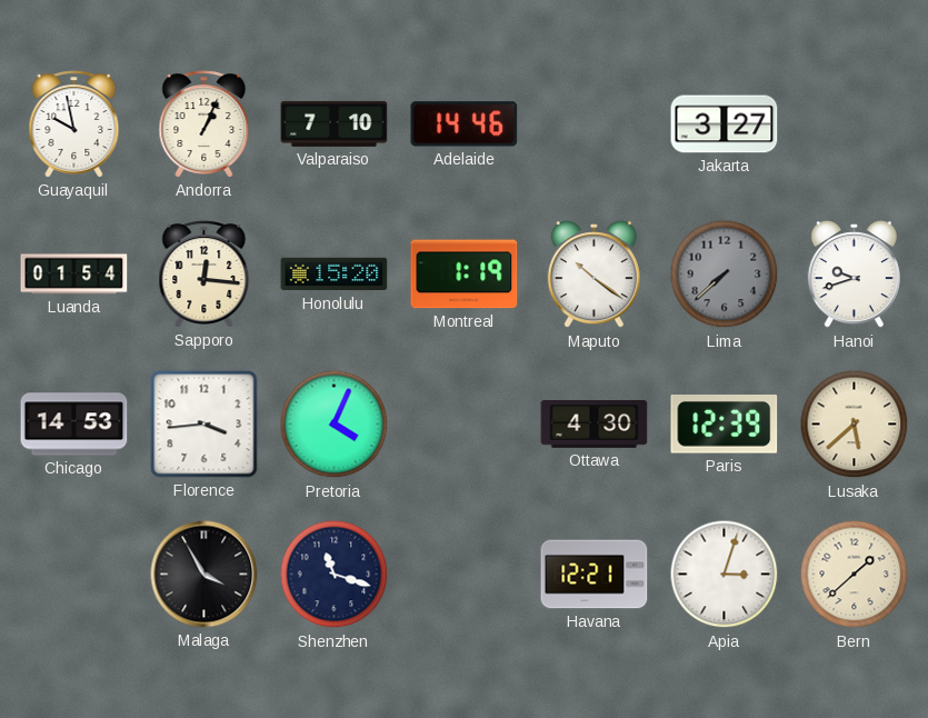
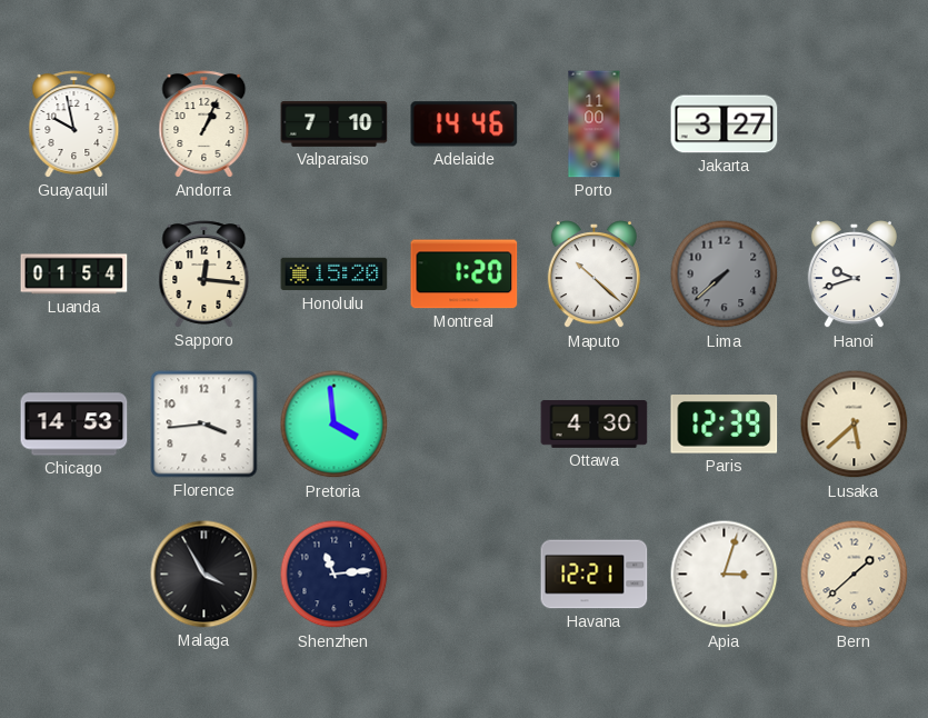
Porto: none -> 11:00
Montreal: 1:19 -> 1:20
Maputo: 10:21 -> 10:22
Pretoria: 4:04 -> 3:59
Shenzhen: 11:18 -> 11:14
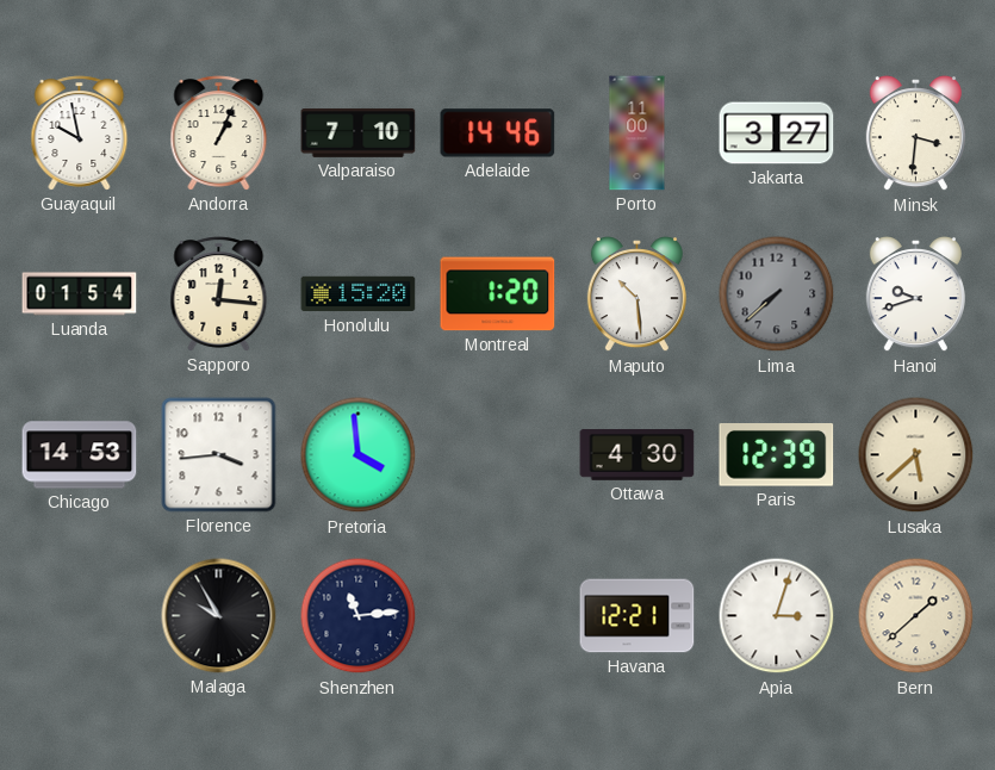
Minsk: none -> 3:31
Maputo: 10:22 -> 10:29
Malaga: 3:55 -> 9:55
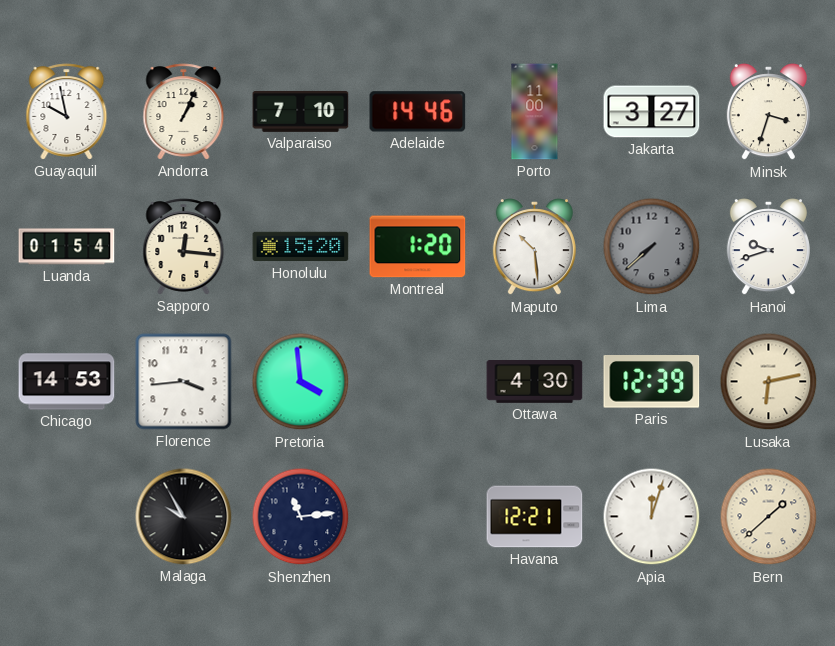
Minsk: 3:31 -> 3:33
Lusaka: 5:38 -> 6:13
Apia: 3:03 -> 12:03
